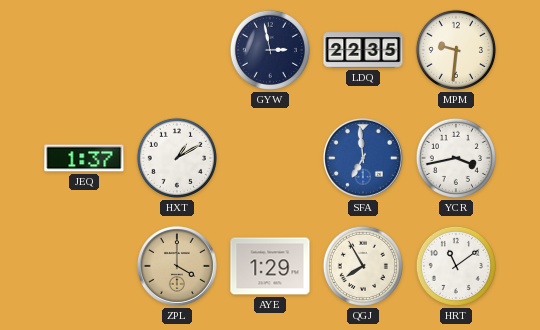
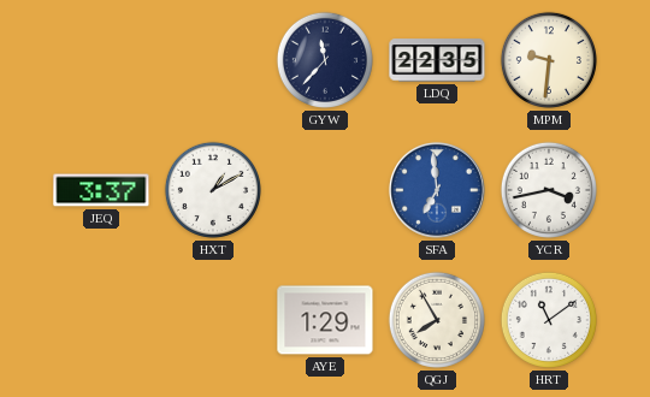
GYW: 2:58 -> 11:37
JEQ: 1:37 -> 3:37
ZPL: 4:00 -> none
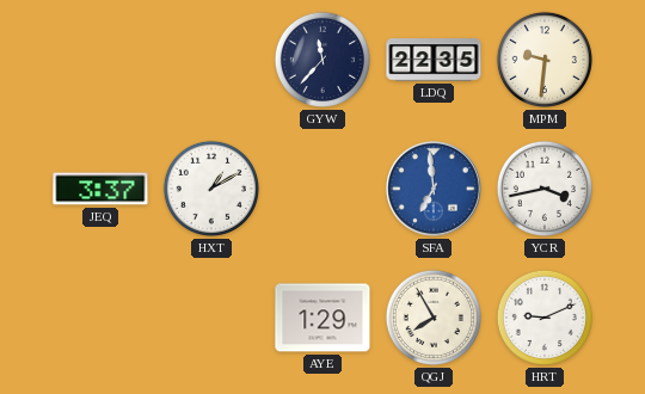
HRT: 11:09 -> 9:11
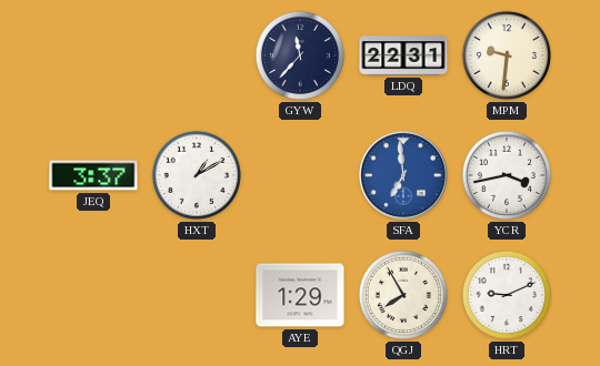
LDQ: 22:35 -> 22:31
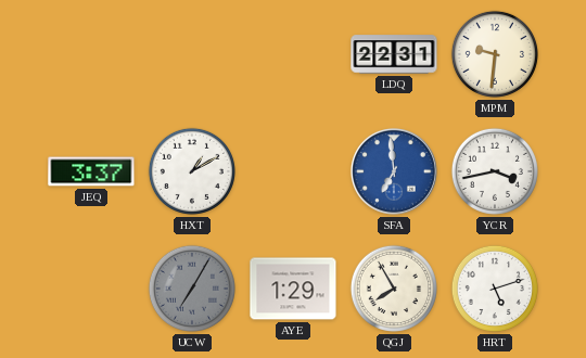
GYW: 11:37 -> none
UCW: none -> 7:05
HRT: 9:11 -> 5:12
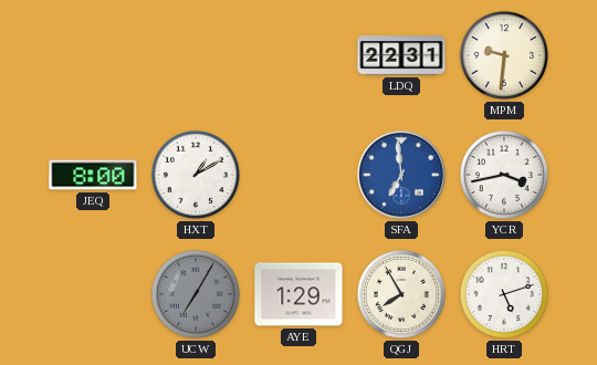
JEQ: 3:37 -> 8:00
